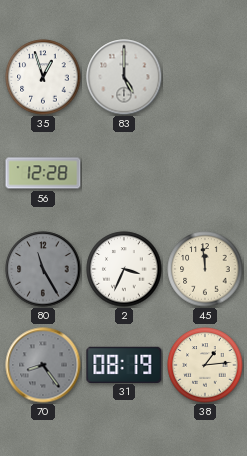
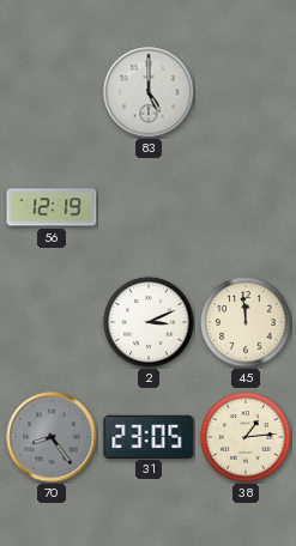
35: 12:57 -> none
56: 12:28 -> 12:19
80: 11:25 -> none
2: 3:34 -> 3:11
31: 08:19 -> 23:05
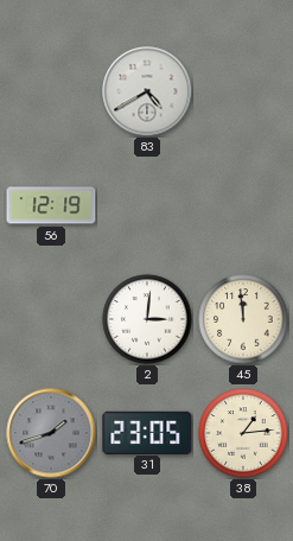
83: 5:00 -> 4:40
2: 3:11 -> 3:01
70: 8:24 -> 1:42
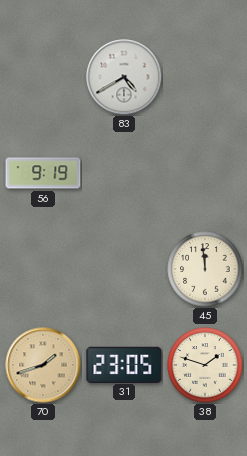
56: 12:19 -> 9:19
2: 3:01 -> none
70 dial: grey -> champagne
38: 1:14 -> 1:48
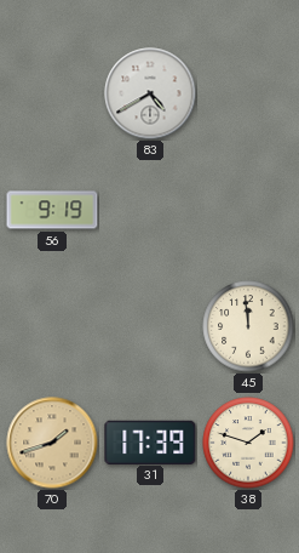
31: 23:05 -> 17:39
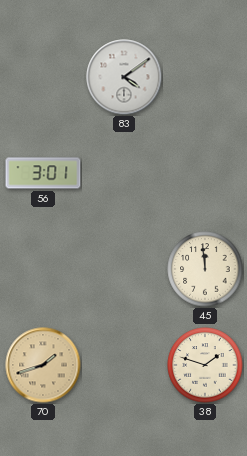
83: 4:40 -> 4:09
56: 9:19 -> 3:01
31: 17:39 -> none
